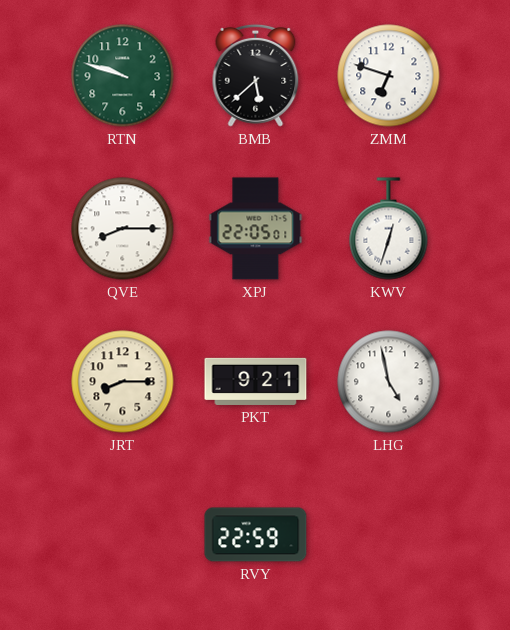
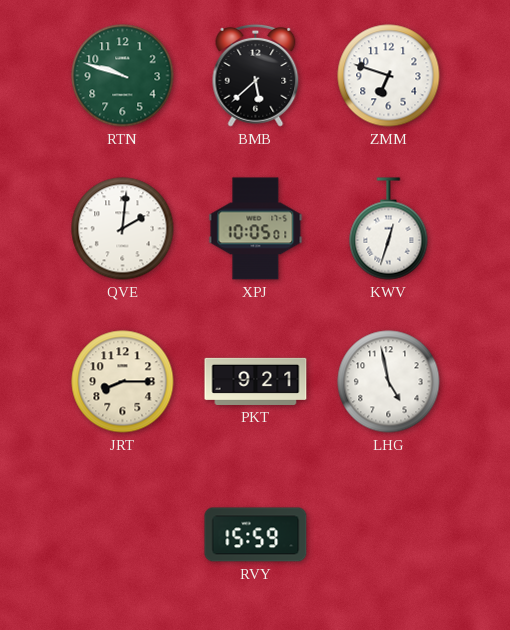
QVE: 8:15 -> 2:01
XPJ: 22:05 -> 10:05
RVY: 22:59 -> 15:59
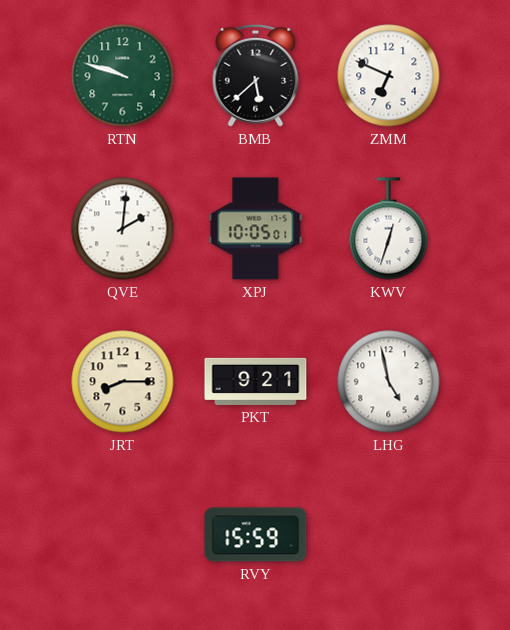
ZMM: 6:48 -> 6:49
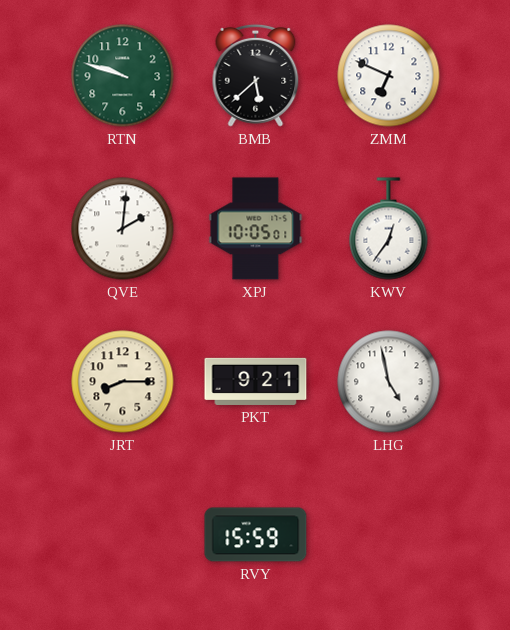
KWV: 12:33 -> 12:36
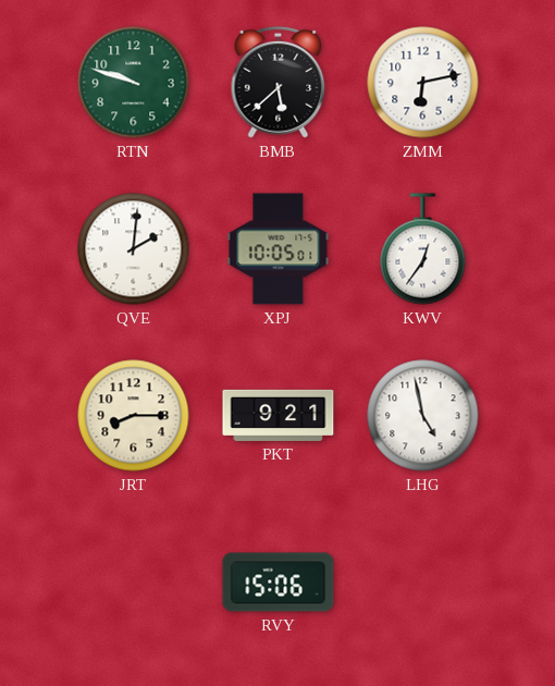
ZMM: 6:49 -> 6:13
RVY: 15:59 -> 15:06
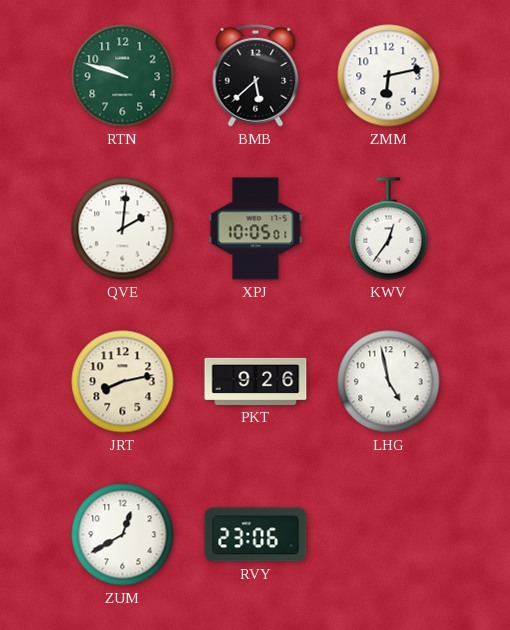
JRT: 8:15 -> 8:13
PKT: 9:21 -> 9:26
ZUM: none -> 12:40
RVY: 15:06 -> 23:06
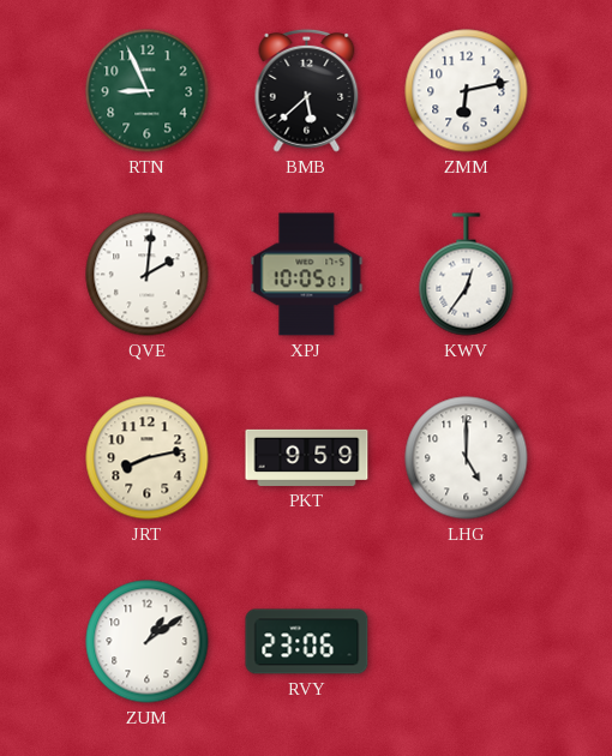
RTN: 9:48 -> 8:56
PKT: 9:26 -> 9:59
LHG: 4:58 -> 5:00
ZUM: 12:40 -> 1:09
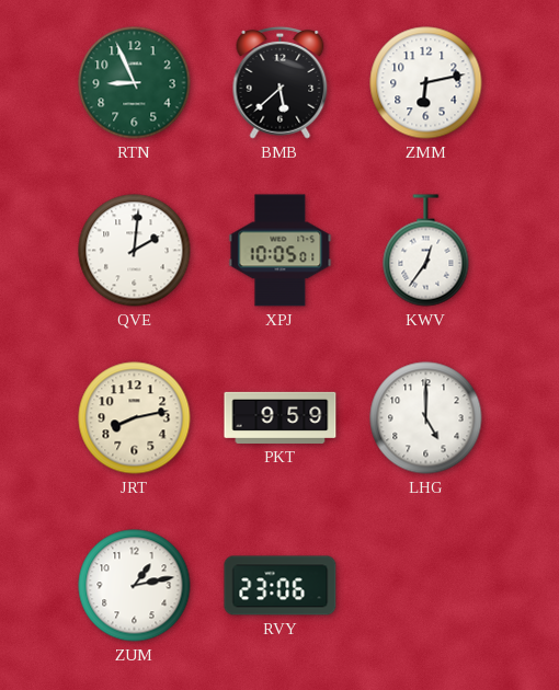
ZUM: 1:09 -> 1:13
